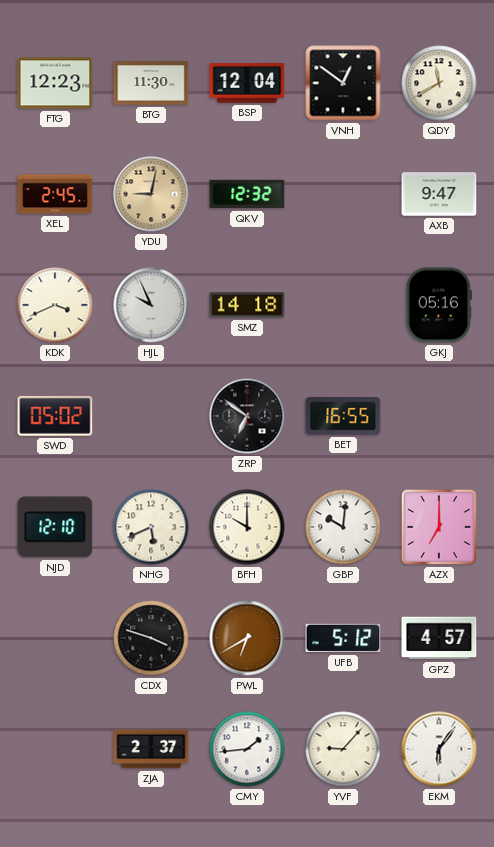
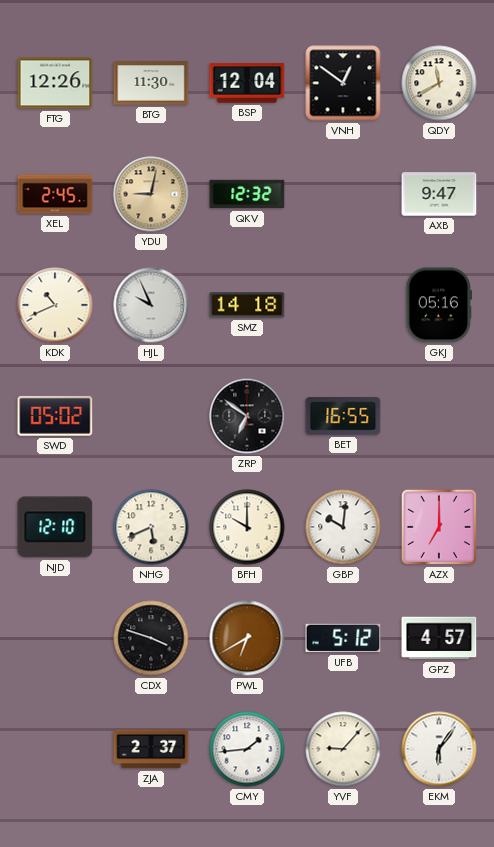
FTG: 12:23 -> 12:26
KDK: 3:41 -> 10:41
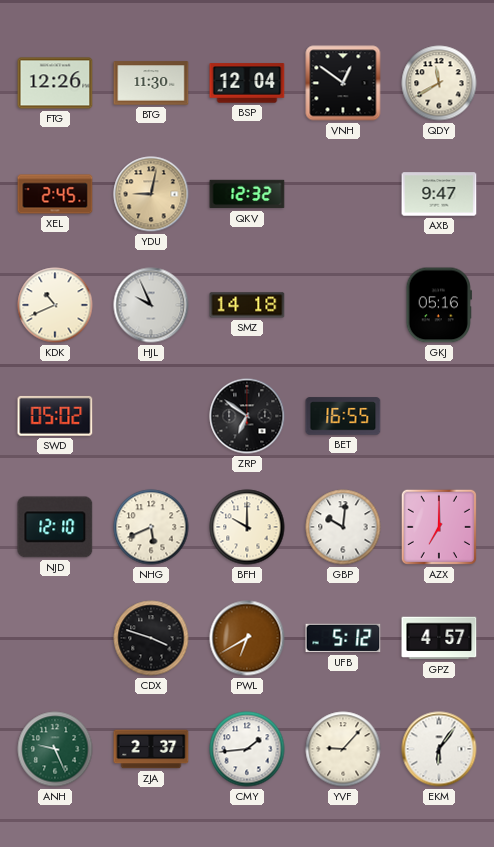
ANH: none -> 9:26
